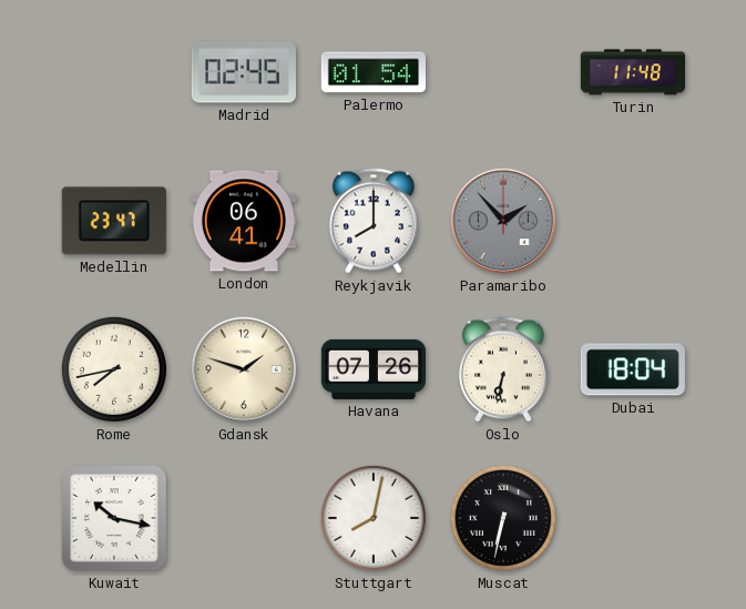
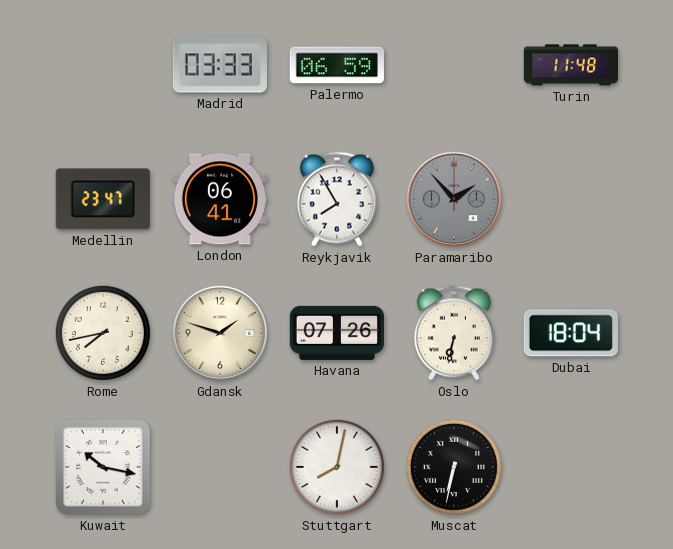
Madrid: 02:45 -> 03:33
Palermo: 01:54 -> 06:59
Reykjavik: 8:00 -> 7:55
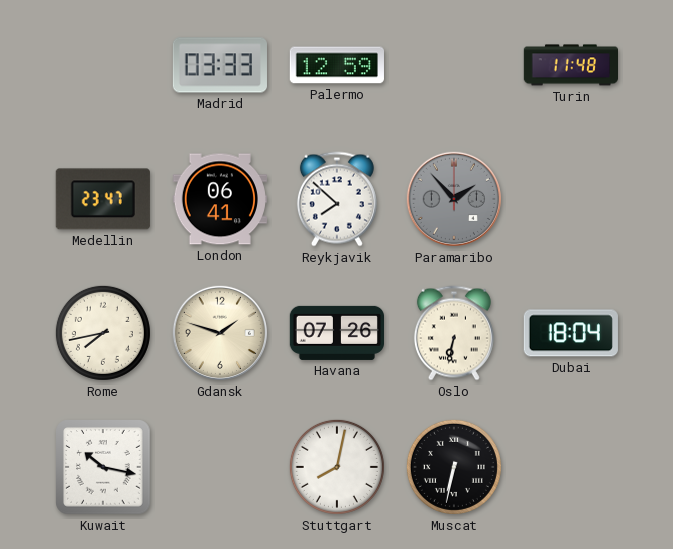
Palermo: 06:59 -> 12:59
Reykjavik: 7:55 -> 7:52
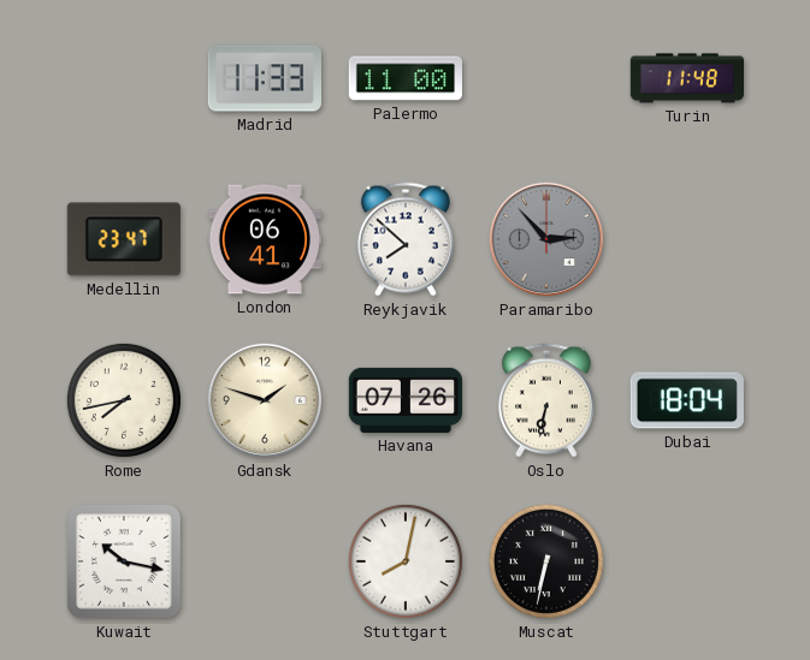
Madrid: 03:33 -> 11:33
Palermo: 12:59 -> 11:00
Paramaribo: 1:53 -> 2:53
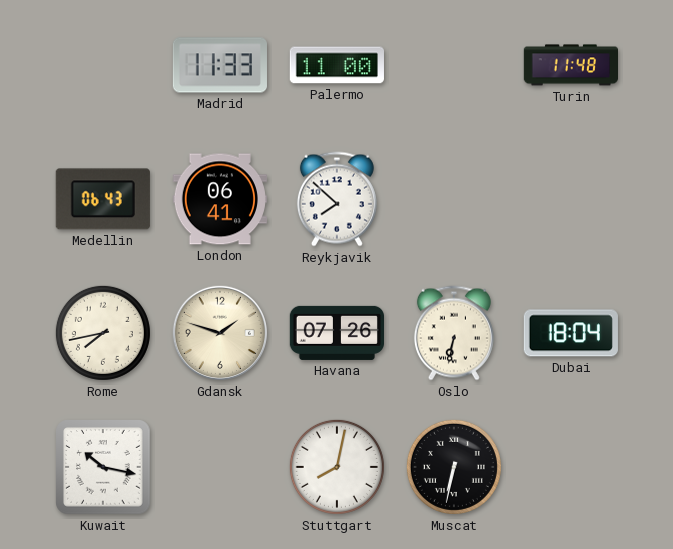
Medellin: 23:47 -> 06:43
Paramaribo: 2:53 -> none
